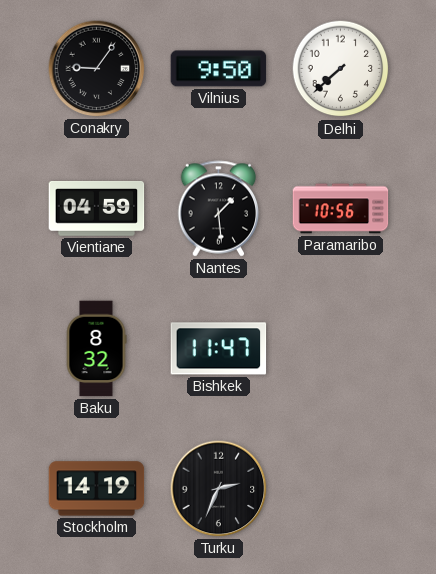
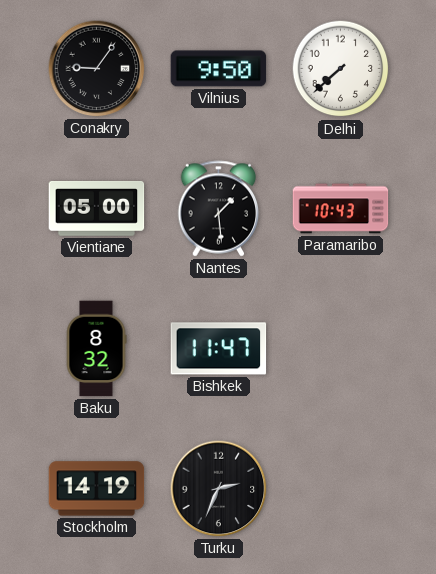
Vientiane: 04:59 -> 05:00
Paramaribo: 10:56 -> 10:43
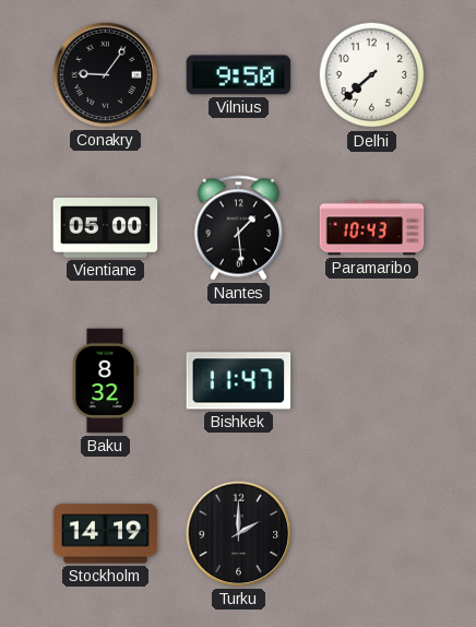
Turku: 2:34 -> 2:00
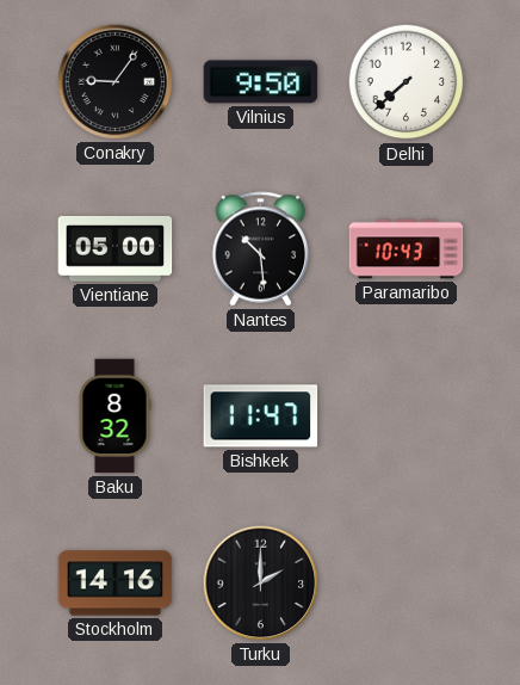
Nantes: 1:29 -> 10:29
Stockholm: 14:19 -> 14:16
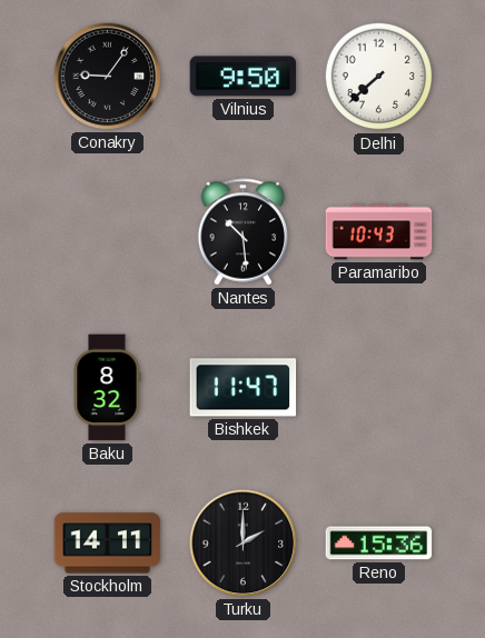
Vientiane: 05:00 -> none
Stockholm: 14:16 -> 14:11
Reno: none -> 15:36
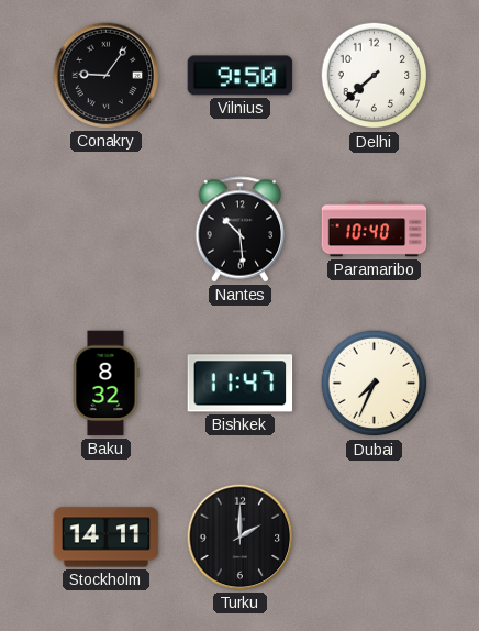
Paramaribo: 10:43 -> 10:40
Dubai: none -> 7:34
Reno: 15:36 -> none
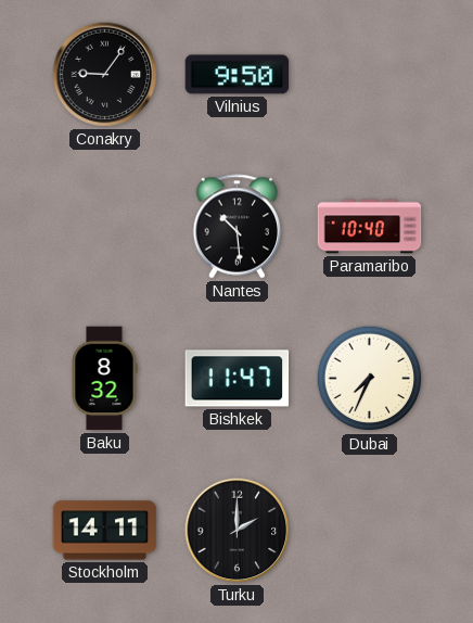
Delhi: 7:38 -> none
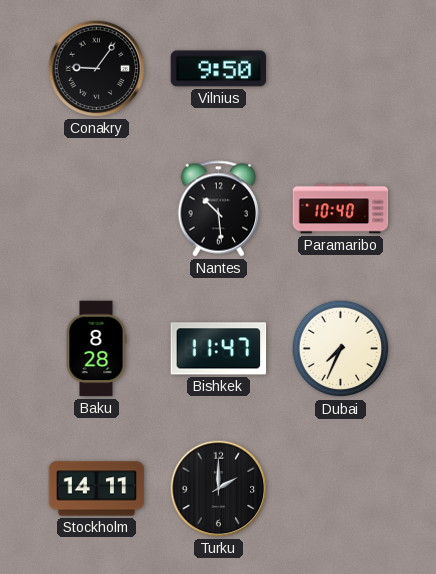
Baku: 8:32 -> 8:28
